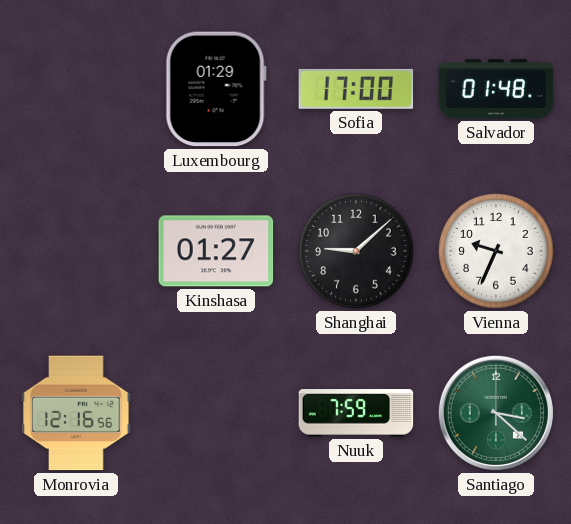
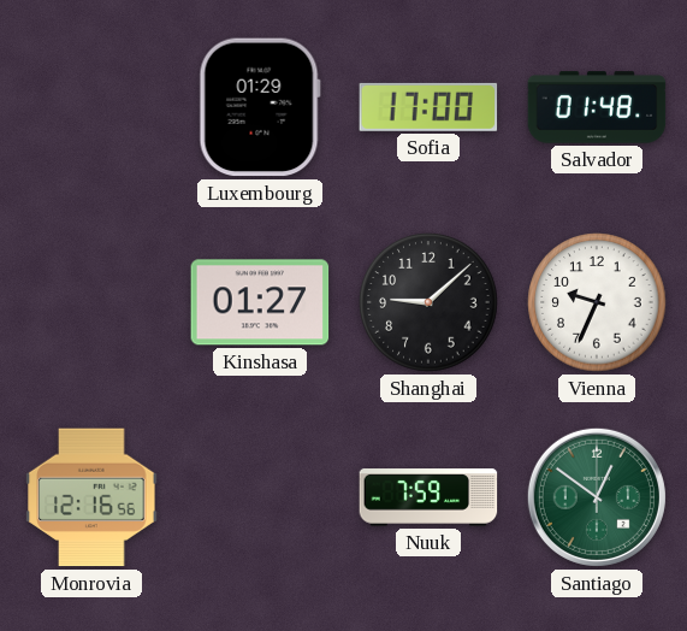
Santiago: 3:22 -> 12:51
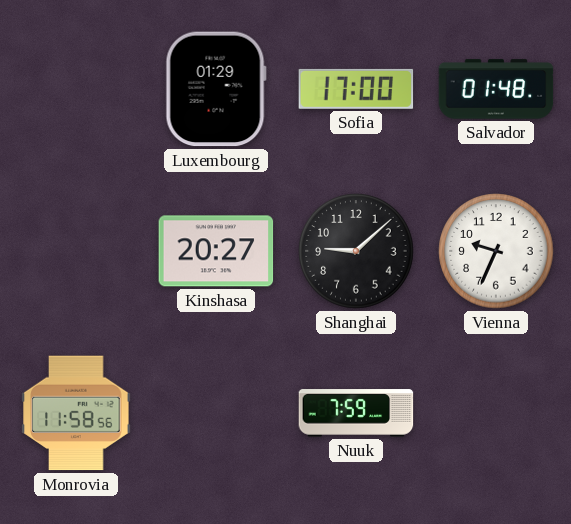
Kinshasa: 01:27 -> 20:27
Monrovia: 12:16 -> 11:58
Santiago: 12:51 -> none
